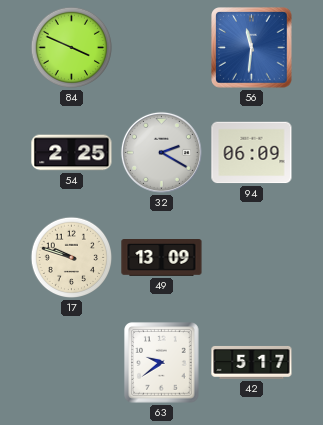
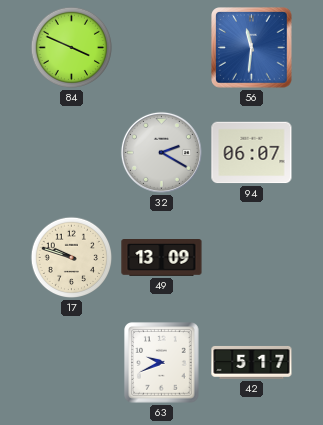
54: 2:25 -> none
94: 06:09 -> 06:07
63: 9:39 -> 9:41
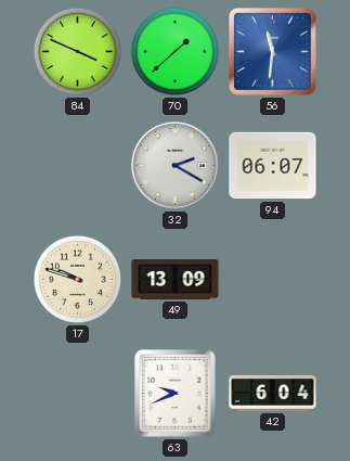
70: none -> 1:38
42: 5:17 -> 6:04
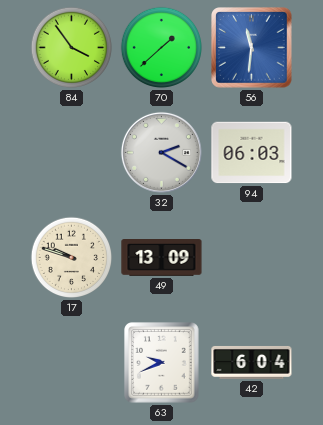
84: 3:49 -> 3:54
94: 06:07 -> 06:03
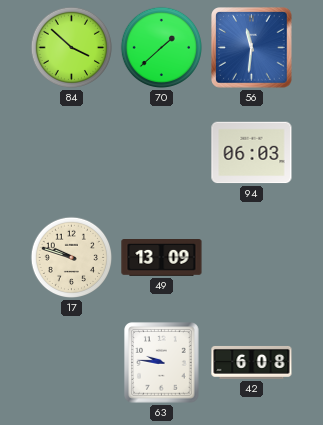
84: 3:54 -> 3:52
32: 2:20 -> none
63: 9:41 -> 9:46
42: 6:04 -> 6:08
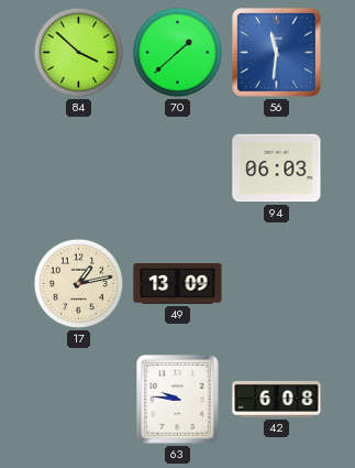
17: 9:48 -> 1:13
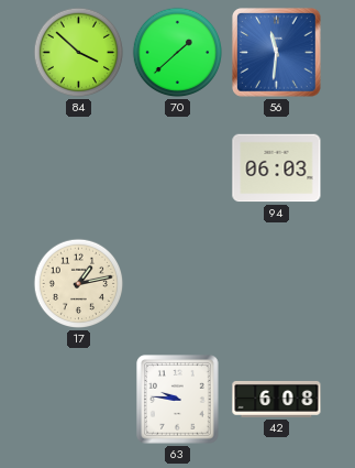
49: 13:09 -> none
